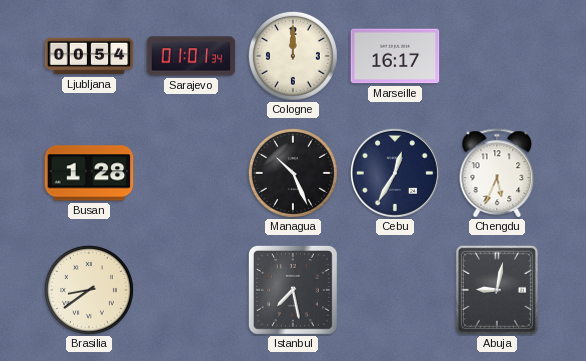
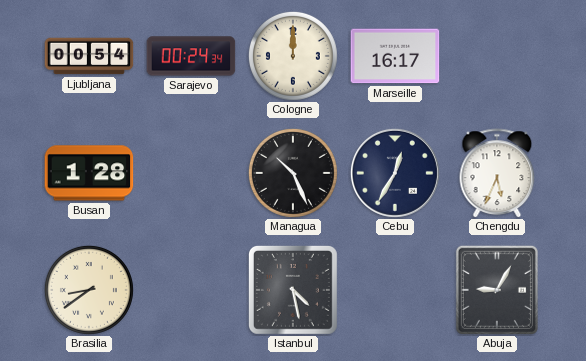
Sarajevo: 01:01 -> 00:24
Istanbul: 7:28 -> 4:28
Abuja: 9:02 -> 9:05
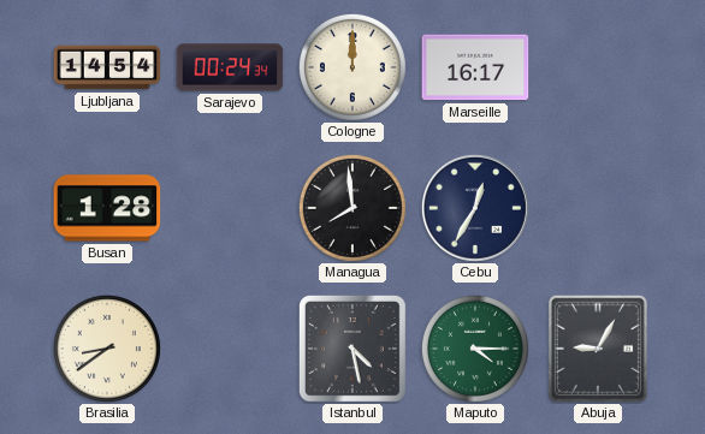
Ljubljana: 00:54 -> 14:54
Managua: 10:26 -> 7:59
Chengdu: 5:34 -> none
Maputo: none -> 4:15
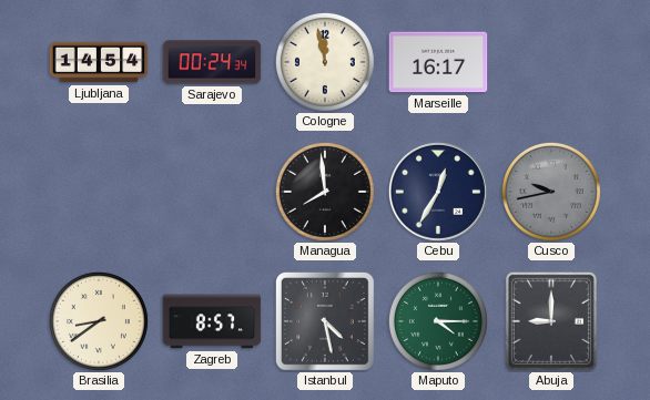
Cologne: 12:00 -> 11:58
Busan: 1:28 -> none
Cusco: none -> 9:43
Zagreb: none -> 8:57
Abuja: 9:05 -> 9:00
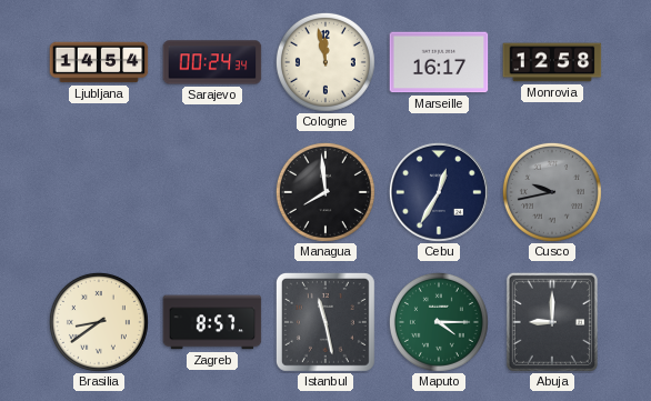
Monrovia: none -> 12:58
Istanbul: 4:28 -> 11:28
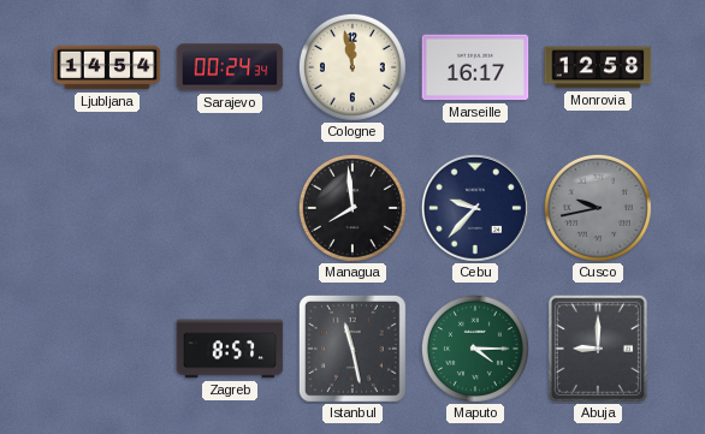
Cebu: 12:35 -> 9:37
Brasilia: 8:39 -> none
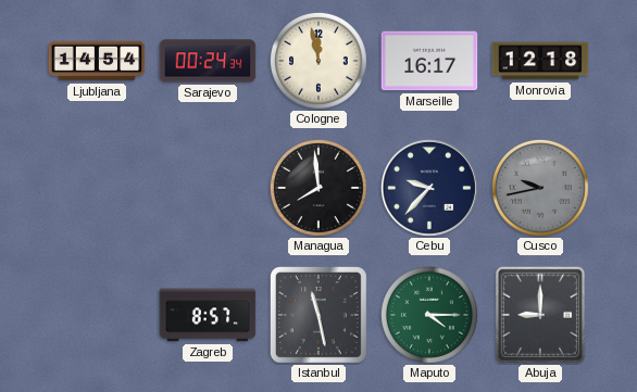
Monrovia: 12:58 -> 12:18
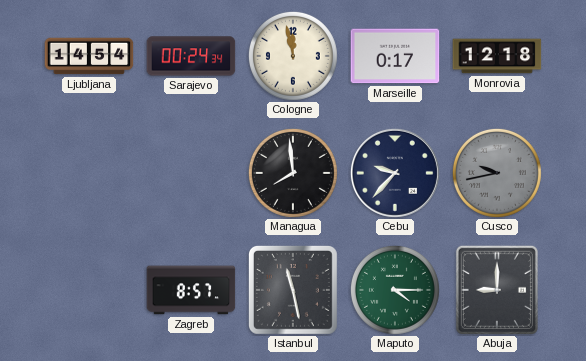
Marseille: 16:17 -> 0:17
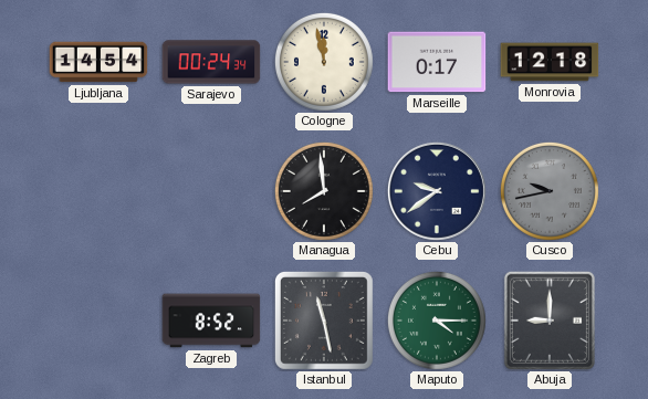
Cebu: 9:37 -> 9:39
Zagreb: 8:57 -> 8:52
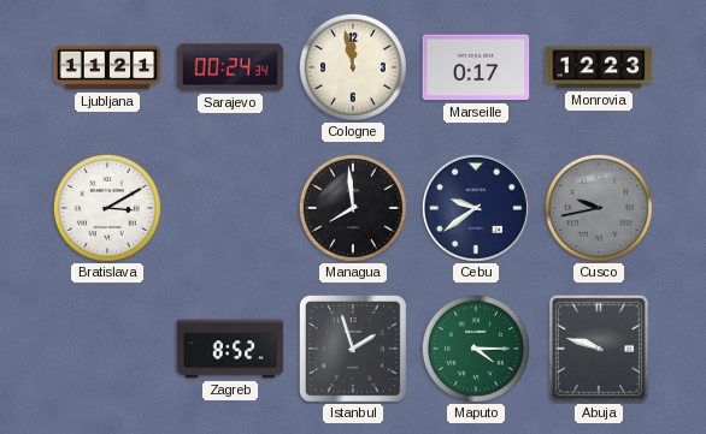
Ljubljana: 14:54 -> 11:21
Monrovia: 12:18 -> 12:23
Bratislava: none -> 3:10
Istanbul: 11:28 -> 1:57
Abuja: 9:00 -> 9:48
